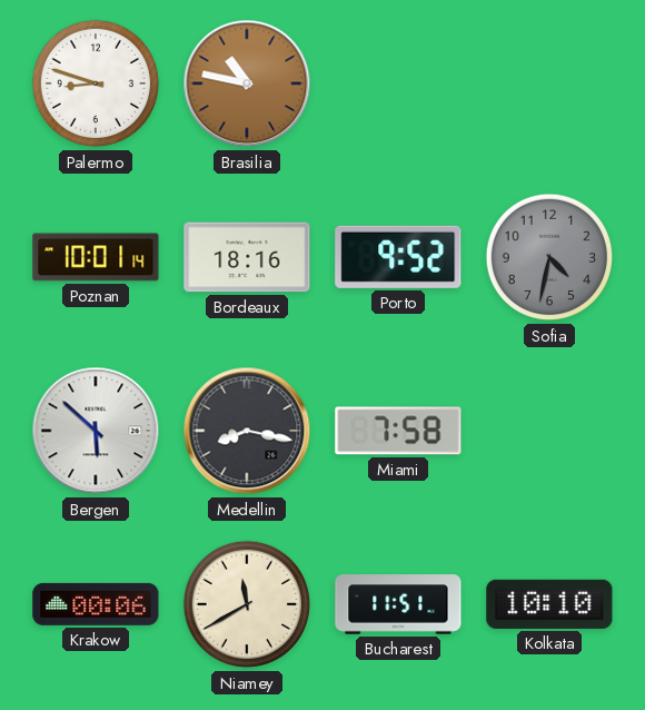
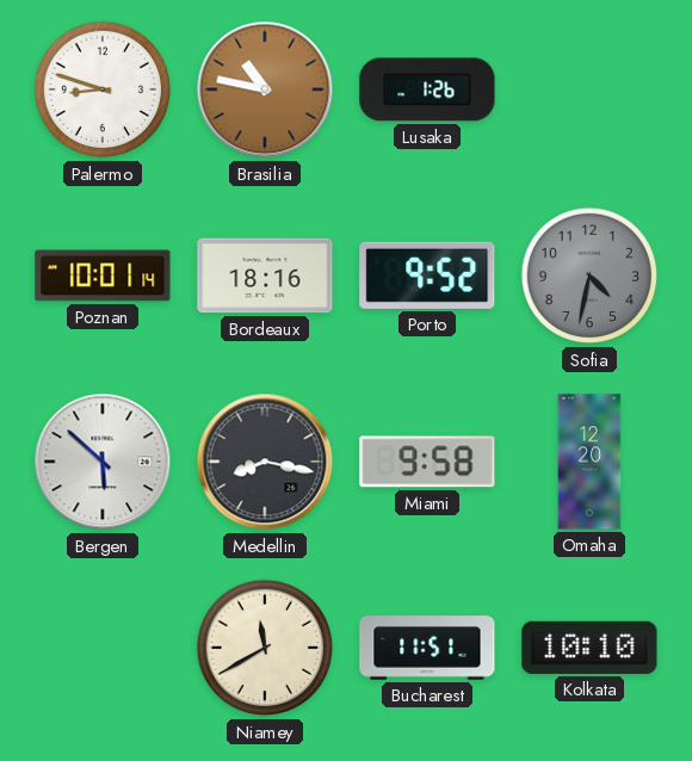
Lusaka: none -> 1:26
Miami: 7:58 -> 9:58
Omaha: none -> 12:20
Krakow: 00:06 -> none
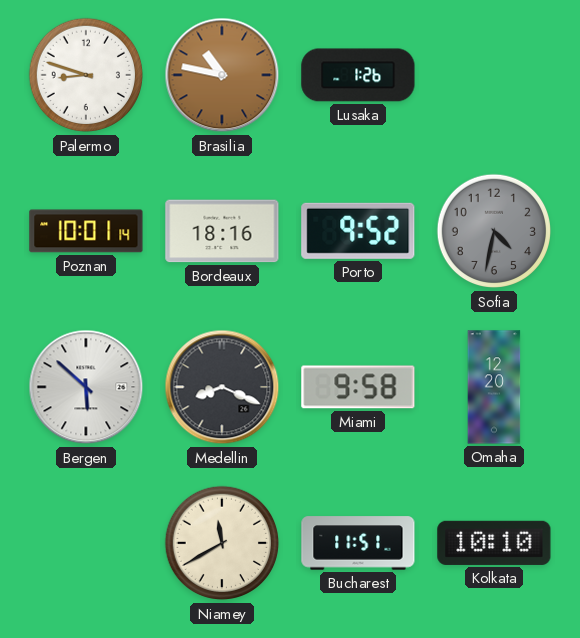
Medellin: 8:17 -> 8:19
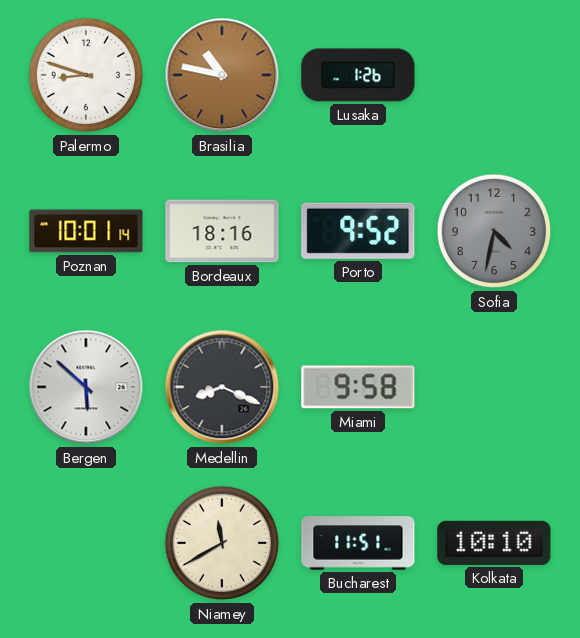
Omaha: 12:20 -> none
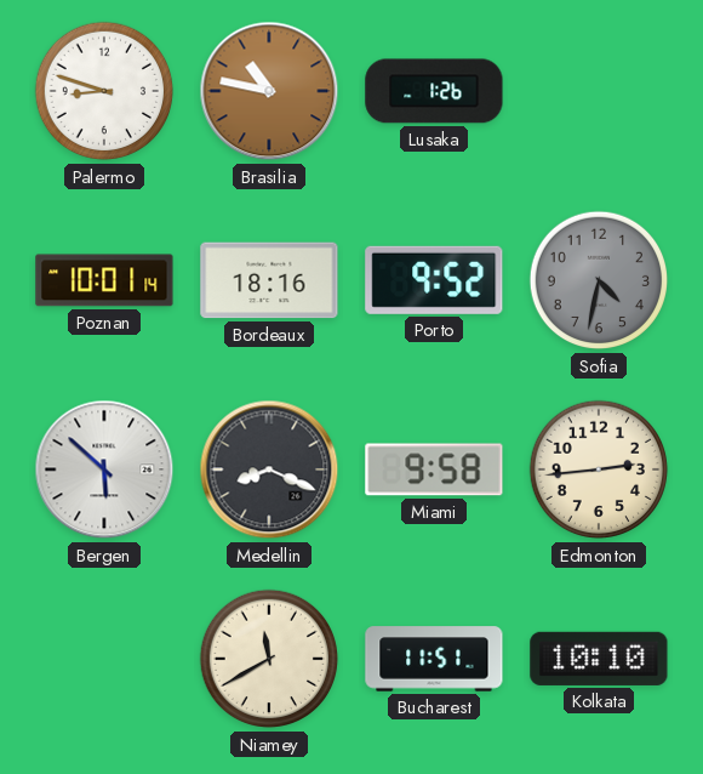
Edmonton: none -> 2:44
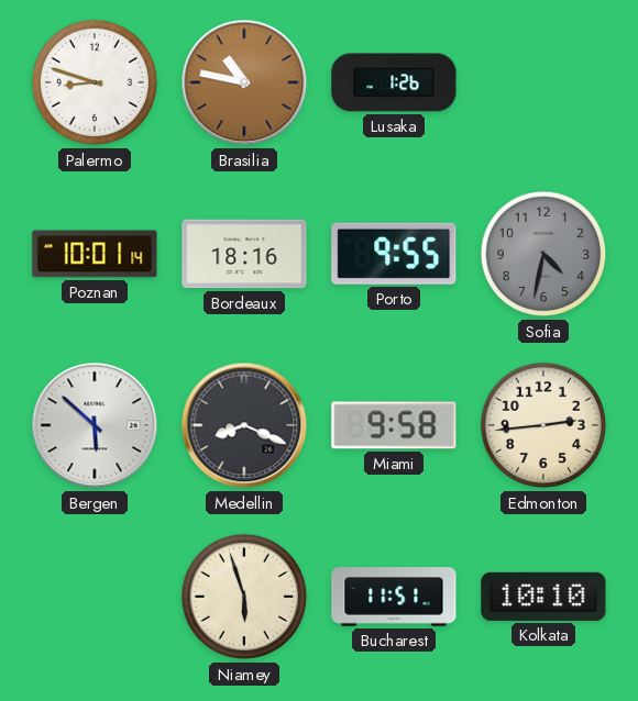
Porto: 9:52 -> 9:55
Niamey: 11:40 -> 5:57
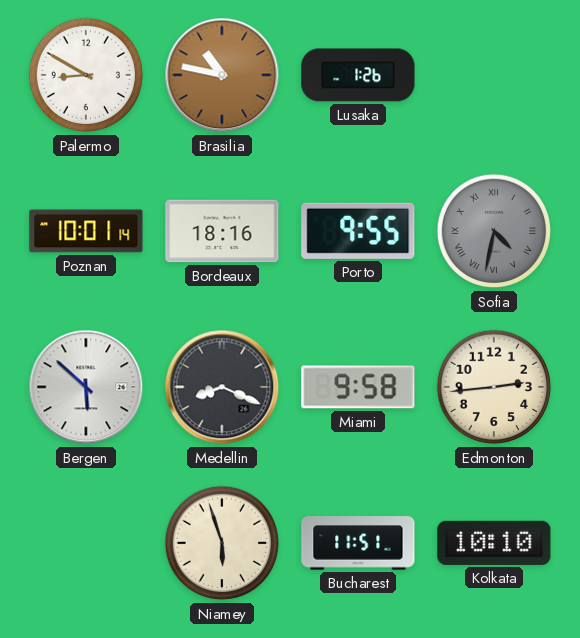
Palermo: 8:48 -> 8:50
Sofia numerals: Arabic -> Roman
